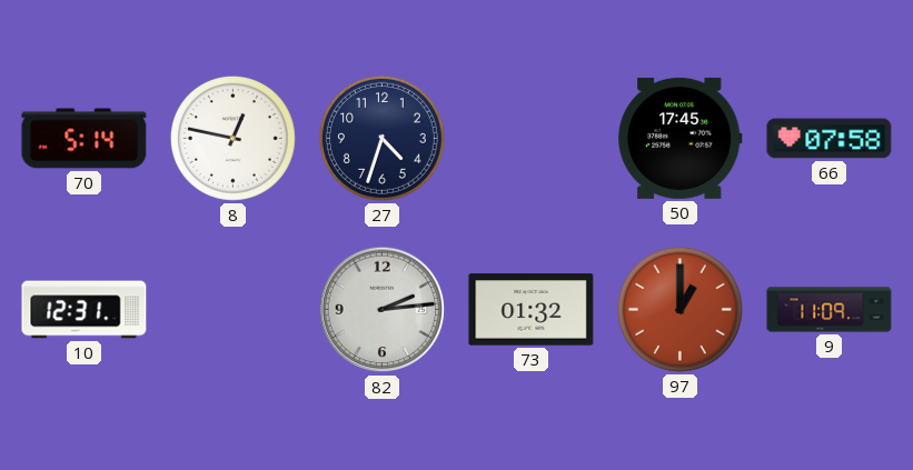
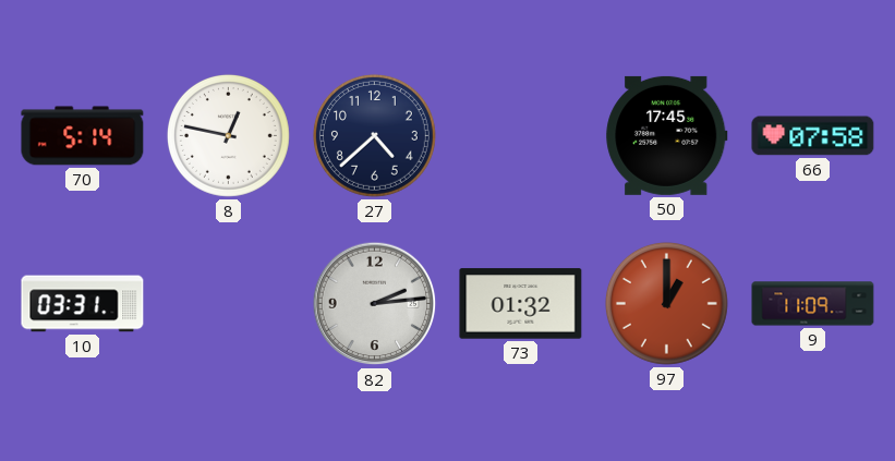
27: 4:33 -> 4:38
10: 12:31 -> 03:31
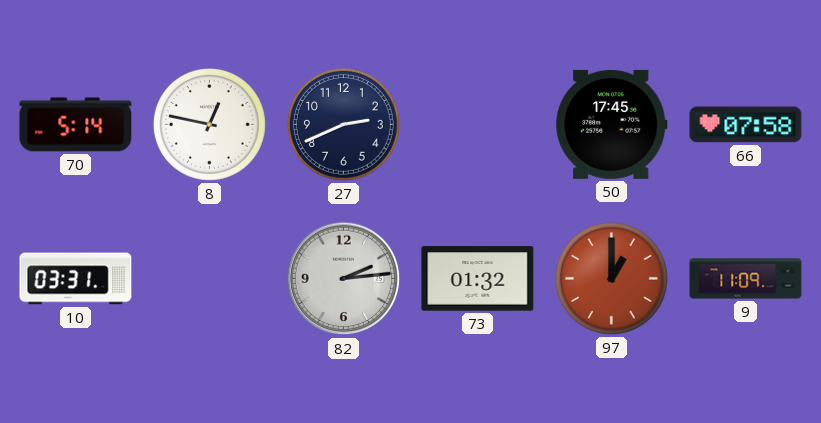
27: 4:38 -> 2:41
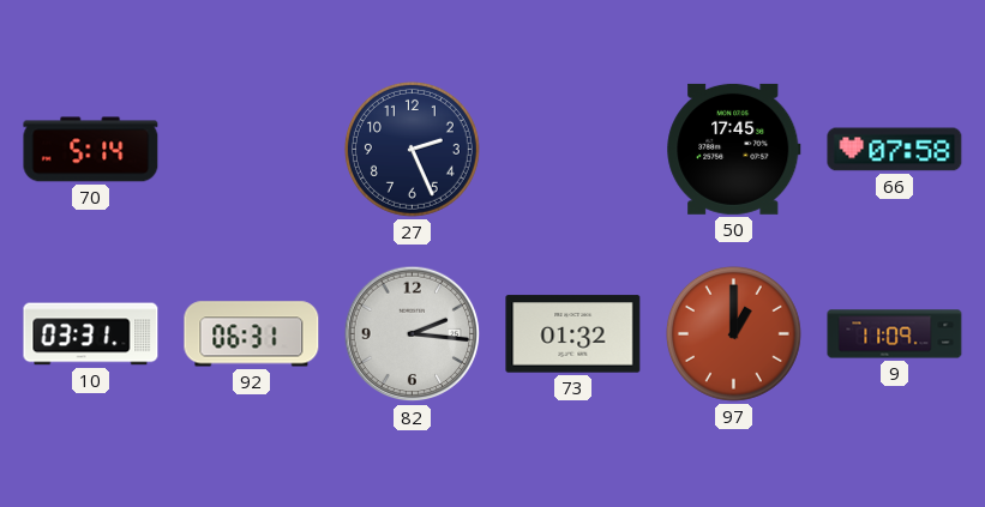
8: 12:47 -> none
27: 2:41 -> 2:26
92: none -> 06:31
82: 2:14 -> 2:16
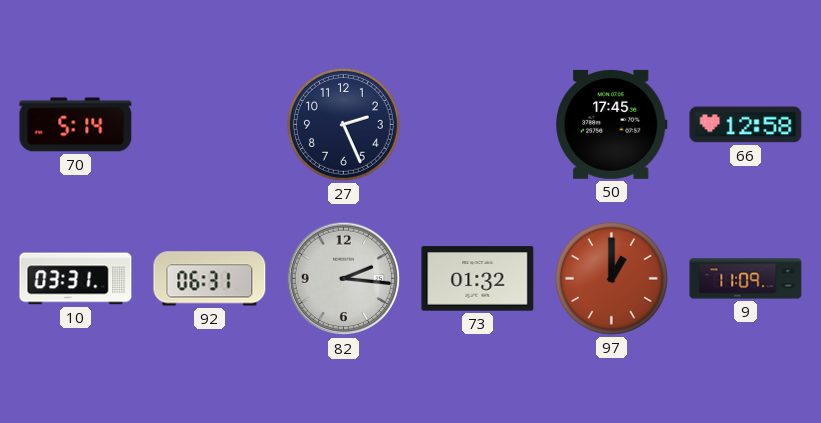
66: 07:58 -> 12:58
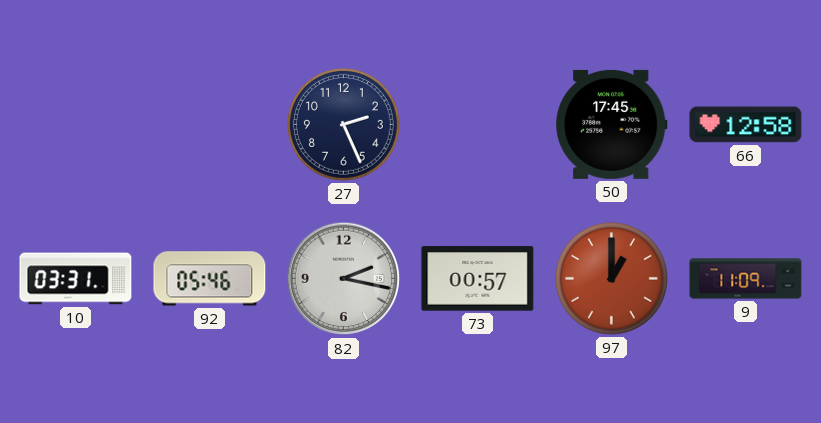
70: 5:14 -> none
92: 06:31 -> 05:46
82: 2:16 -> 2:17
73: 01:32 -> 00:57
